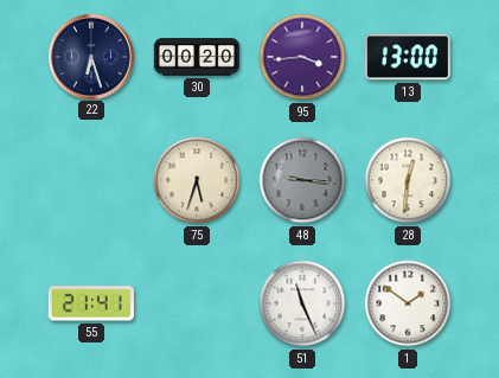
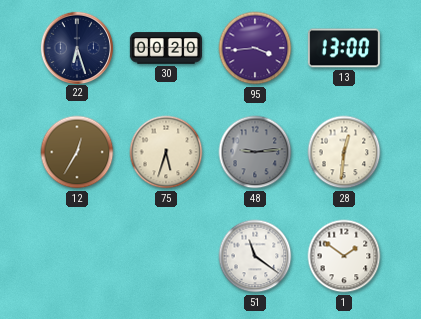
12: none -> 12:35
48: 9:16 -> 9:14
55: 21:41 -> none
51: 11:26 -> 11:21
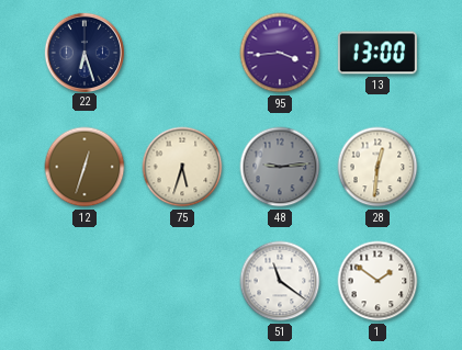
30: 00:20 -> none
12: 12:35 -> 12:33
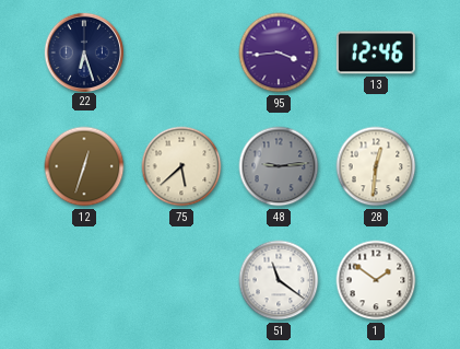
13: 13:00 -> 12:46
75: 5:33 -> 5:38
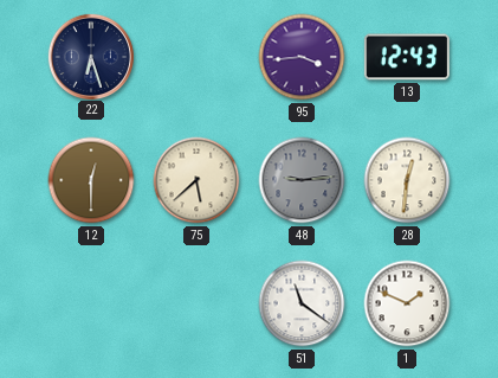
13: 12:46 -> 12:43
12: 12:33 -> 12:30
1: 1:51 -> 1:49
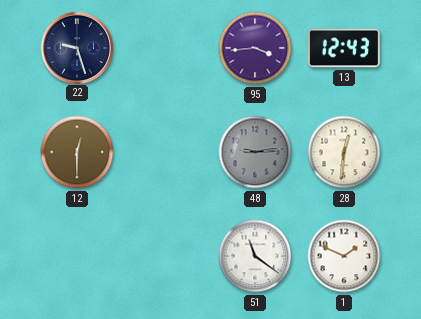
22: 6:27 -> 9:27
75: 5:38 -> none
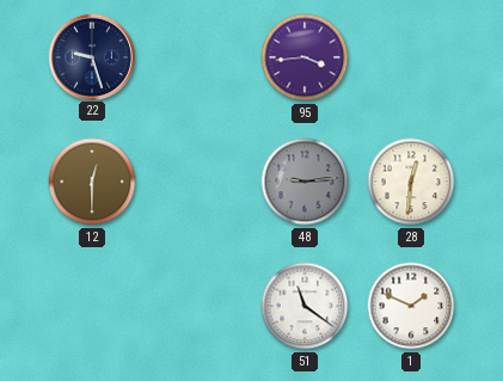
13: 12:43 -> none
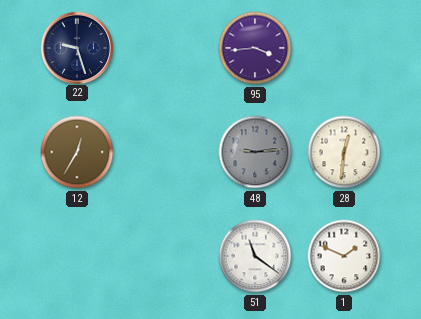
12: 12:30 -> 12:35
